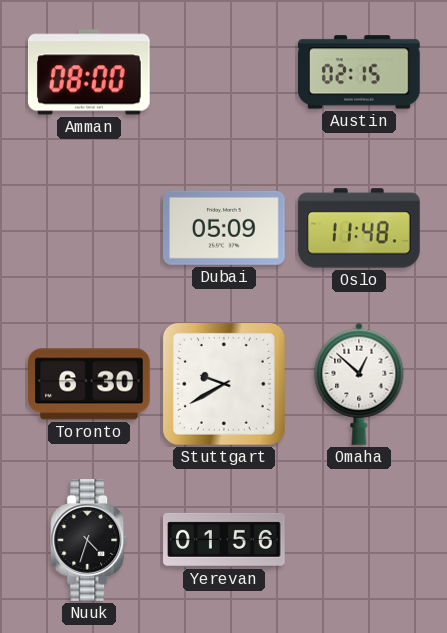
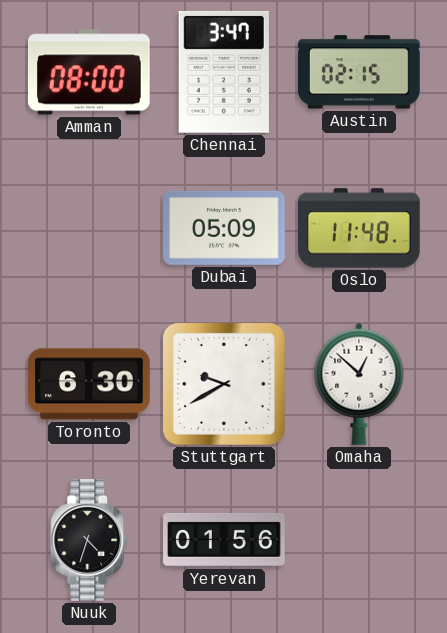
Chennai: none -> 3:47
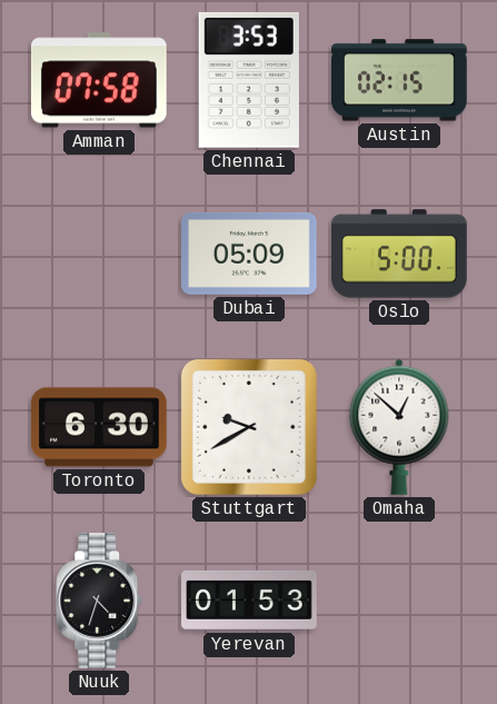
Amman: 08:00 -> 07:58
Chennai: 3:47 -> 3:53
Oslo: 11:48 -> 5:00
Yerevan: 01:56 -> 01:53
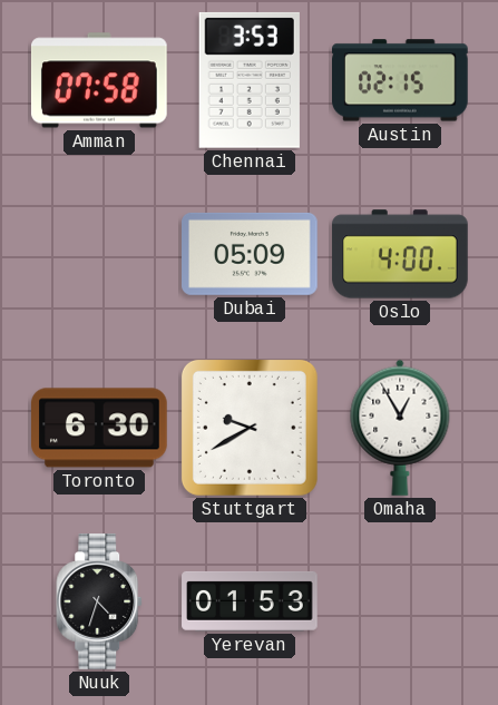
Oslo: 5:00 -> 4:00
Omaha: 12:52 -> 12:55
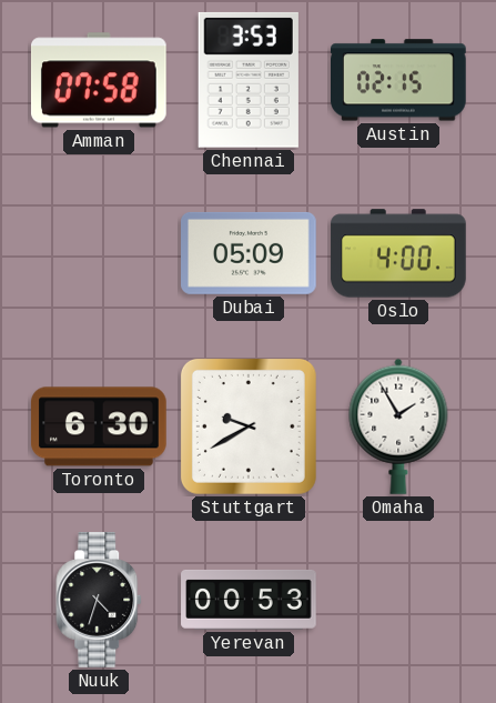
Omaha: 12:55 -> 1:55
Yerevan: 01:53 -> 00:53
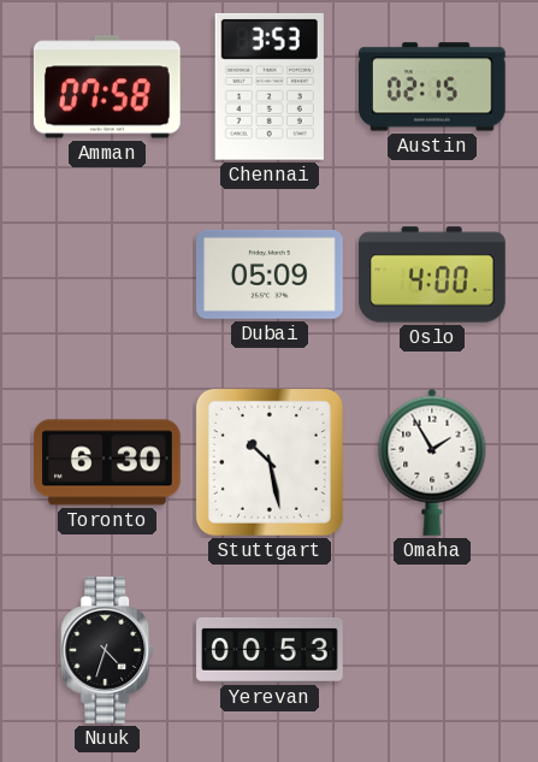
Stuttgart: 9:40 -> 10:28
